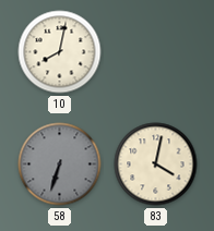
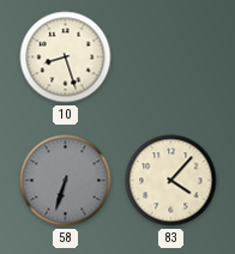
10: 8:02 -> 8:27
83: 4:02 -> 4:07
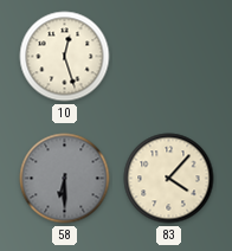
10: 8:27 -> 12:27
58: 6:33 -> 6:30
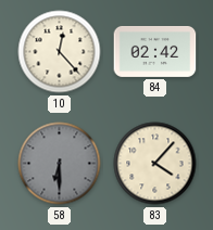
10: 12:27 -> 12:23
84: none -> 02:42
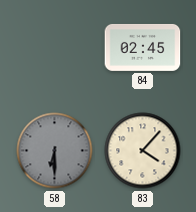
10: 12:23 -> none
84: 02:42 -> 02:45
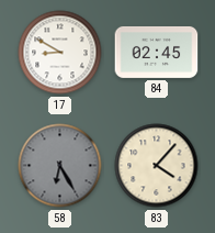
17: none -> 8:50
58: 6:30 -> 6:25
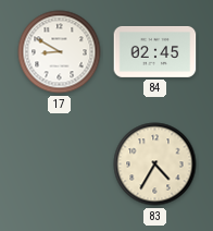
58: 6:25 -> none
83: 4:07 -> 4:35
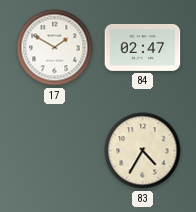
17: 8:50 -> 1:50
84: 02:45 -> 02:47
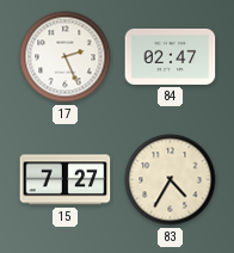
17: 1:50 -> 2:26
15: none -> 7:27
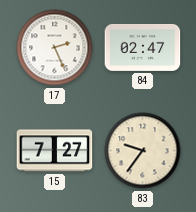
83: 4:35 -> 9:36
